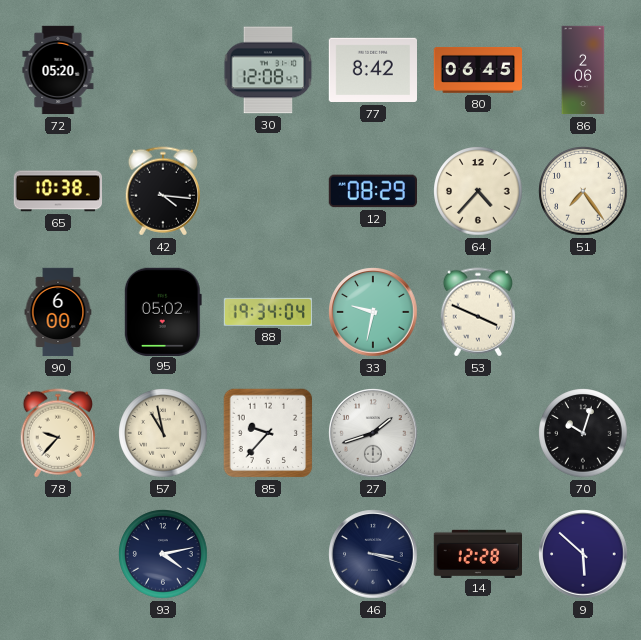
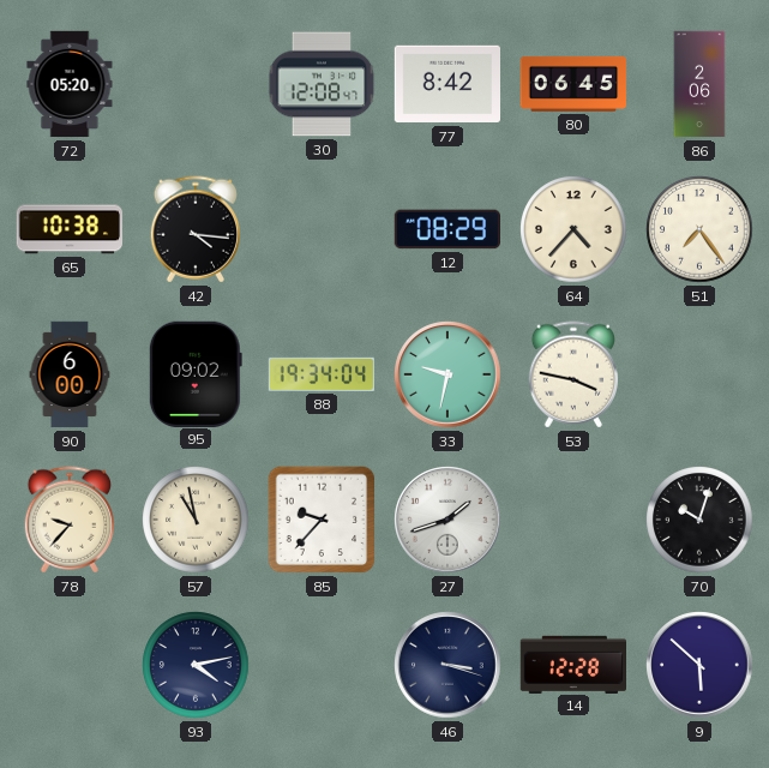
95: 05:02 -> 09:02
53: 3:49 -> 3:47
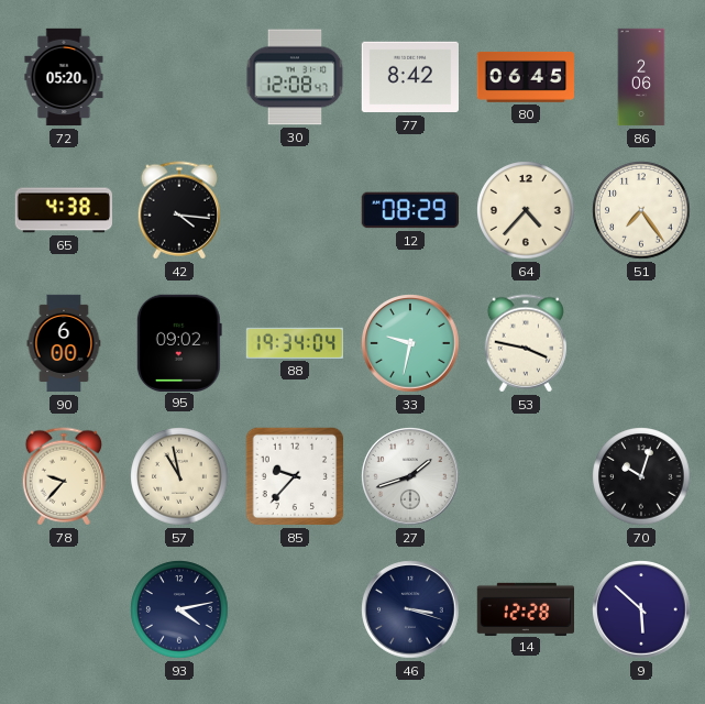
65: 10:38 -> 4:38
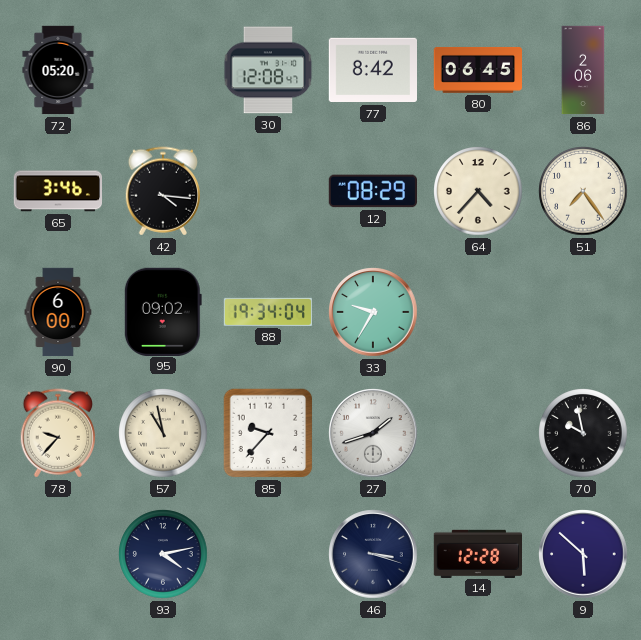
65: 4:38 -> 3:46
33: 9:32 -> 9:35
53: 3:47 -> none
70: 10:03 -> 9:58
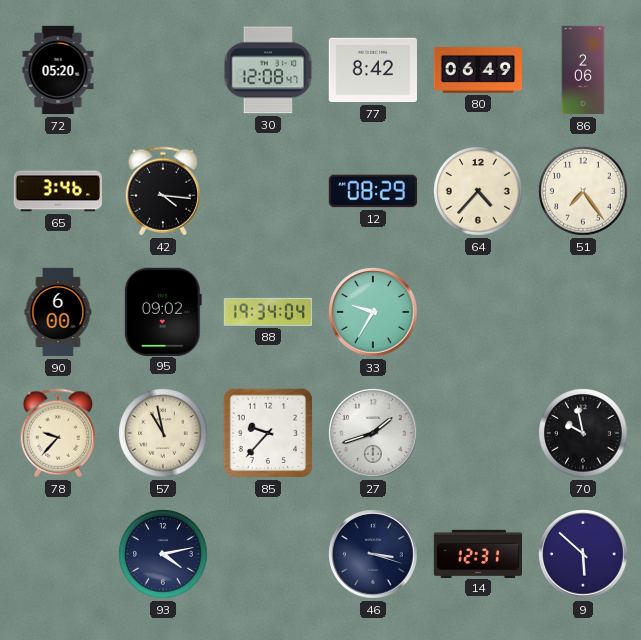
80: 06:45 -> 06:49
14: 12:28 -> 12:31
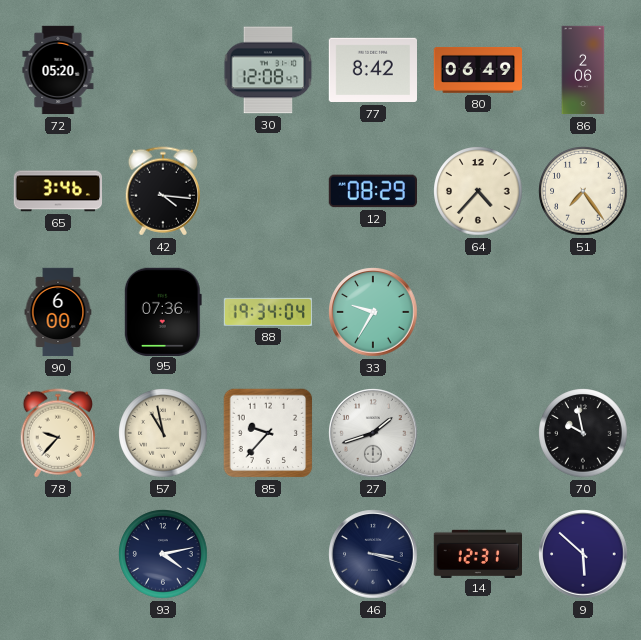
95: 09:02 -> 07:36
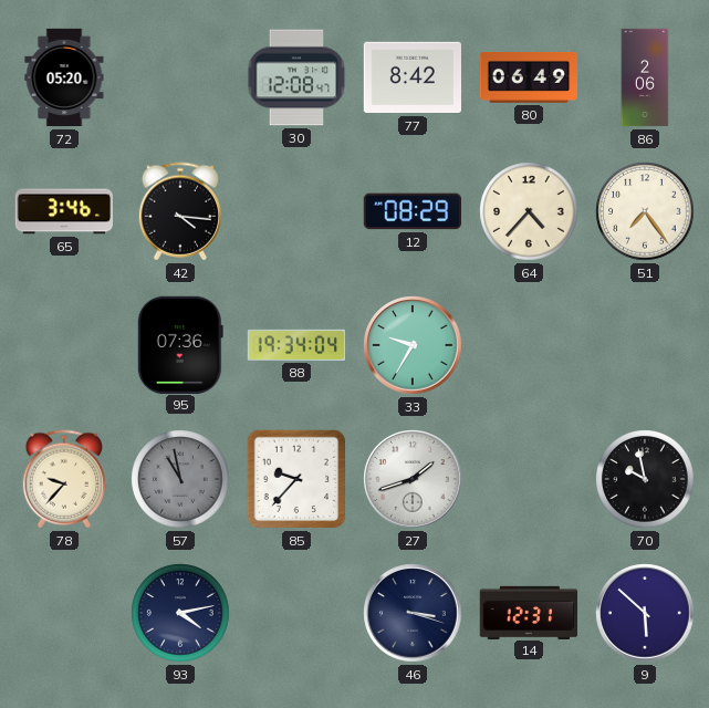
90: 6:00 -> none
57 dial: cream -> grey
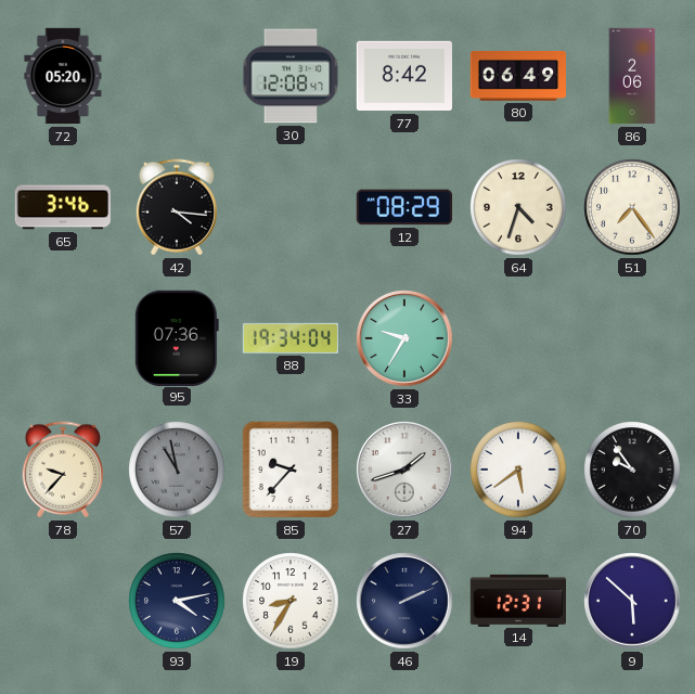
64: 4:37 -> 4:33
94: none -> 5:39
70: 9:58 -> 9:54
19: none -> 8:35
46: 3:18 -> 2:11
